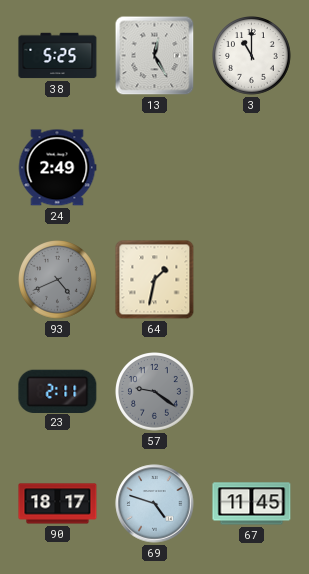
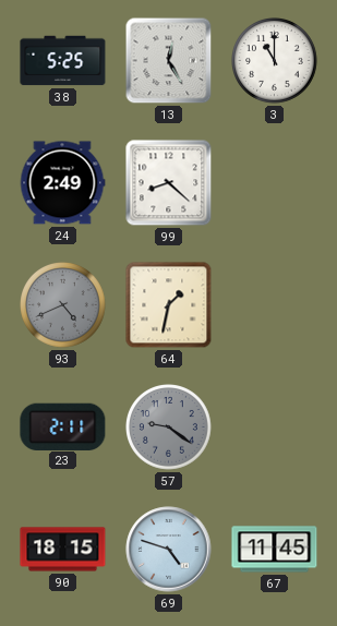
99: none -> 8:22
90: 18:17 -> 18:15
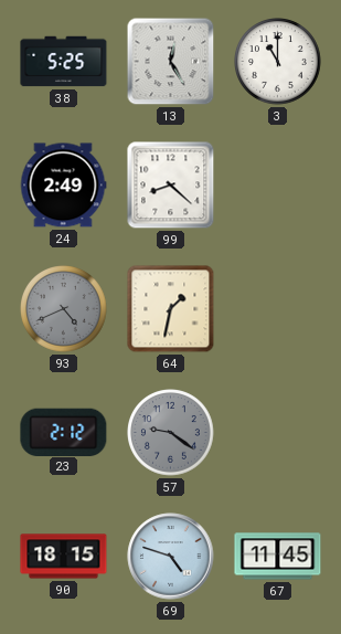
23: 2:11 -> 2:12
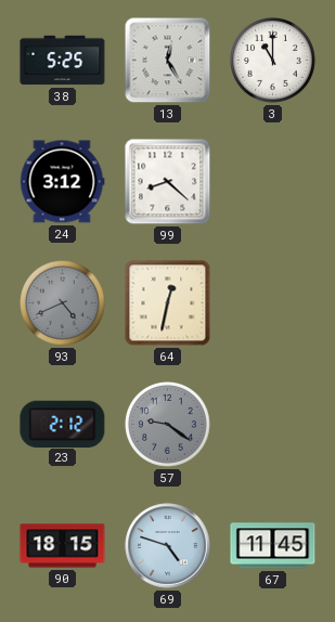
24: 2:49 -> 3:12
64: 1:32 -> 12:32
